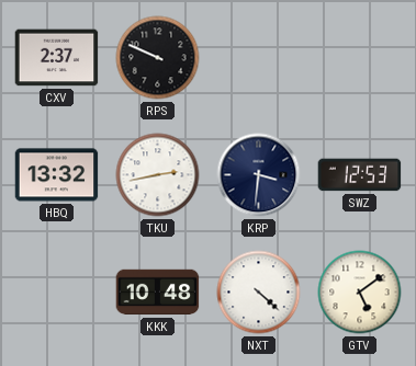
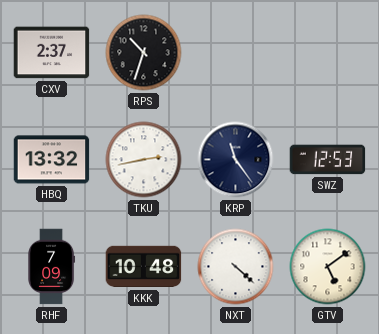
RPS: 9:49 -> 10:33
KRP: 3:31 -> 11:24
RHF: none -> 7:09
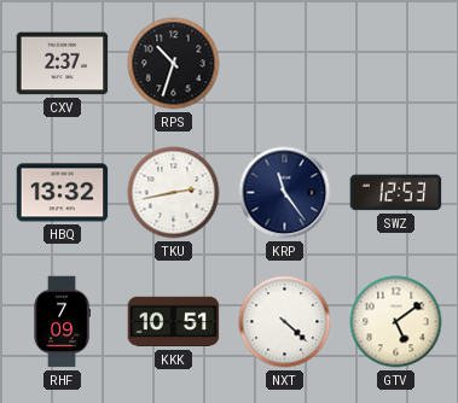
KKK: 10:48 -> 10:51
